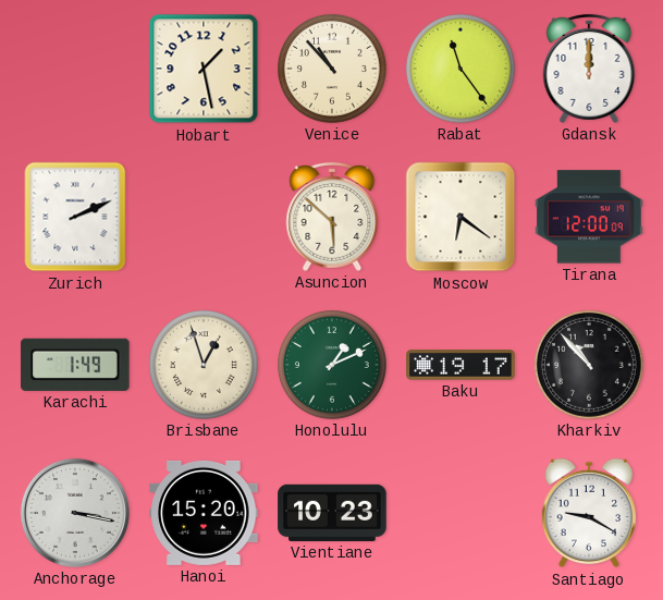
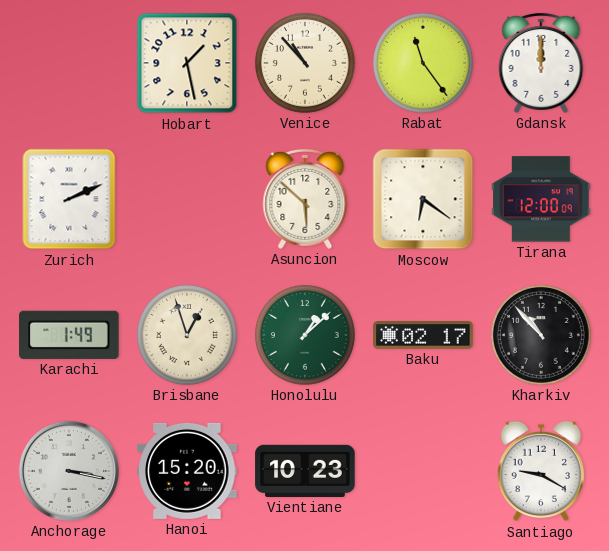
Honolulu: 1:11 -> 1:08
Baku: 19:17 -> 02:17
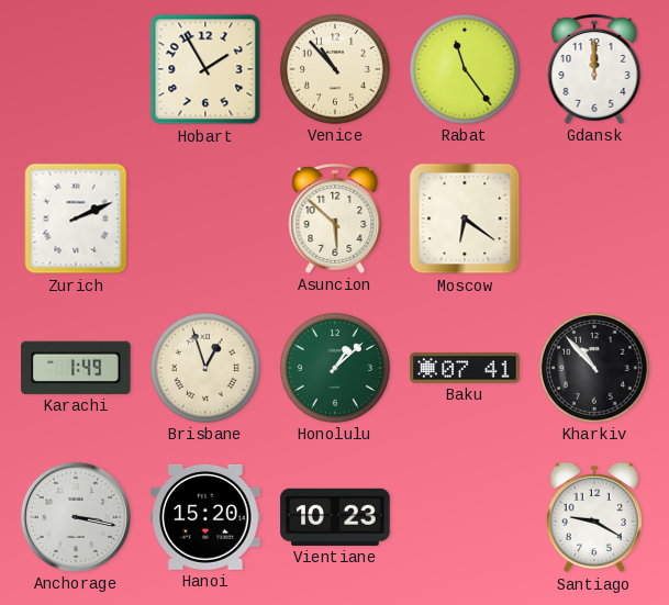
Hobart: 1:28 -> 1:55
Tirana: 12:00 -> none
Baku: 02:17 -> 07:41
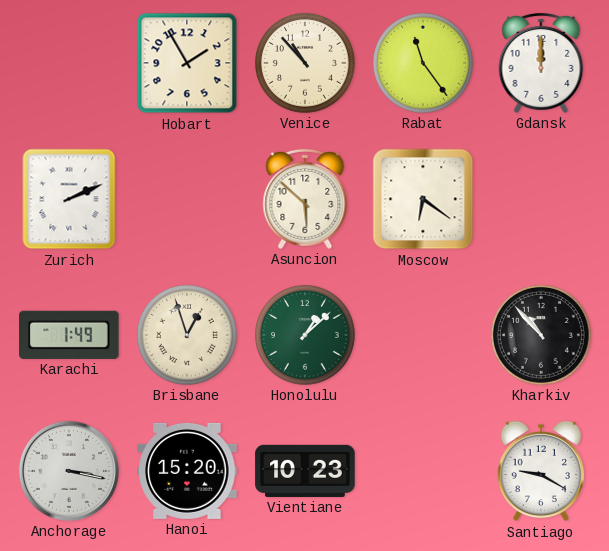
Baku: 07:41 -> none
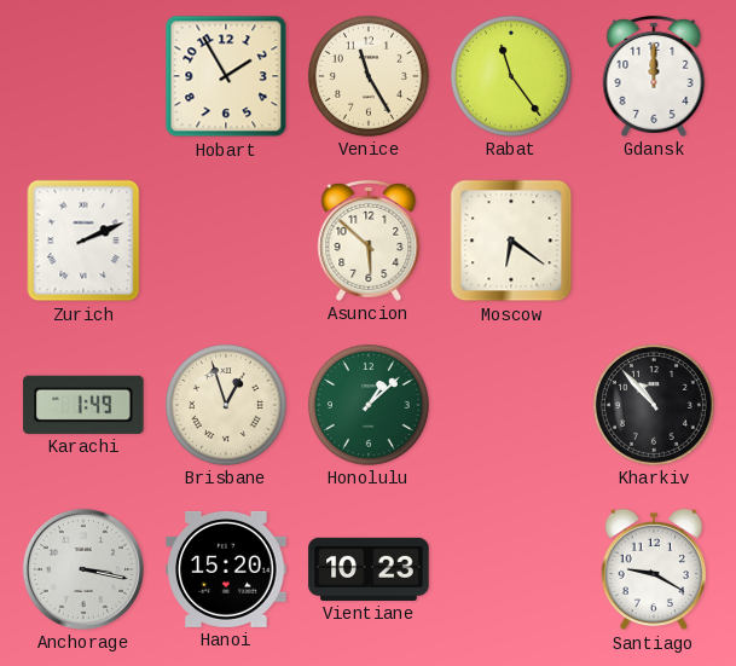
Venice: 10:53 -> 11:25
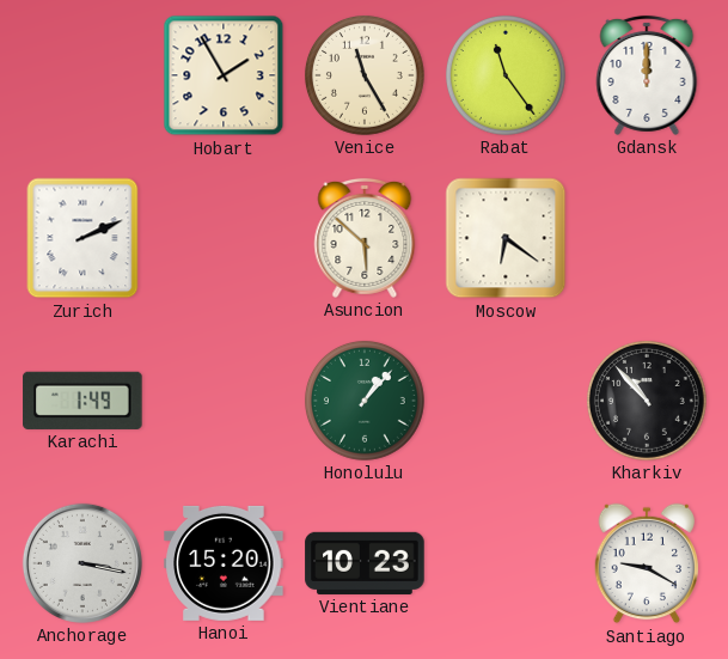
Brisbane: 12:57 -> none
Honolulu: 1:08 -> 1:07
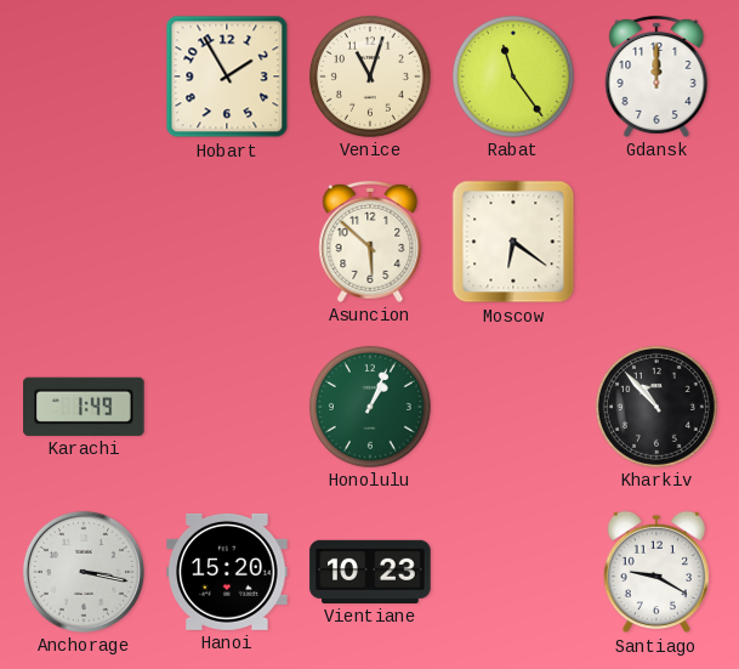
Venice: 11:25 -> 11:03
Zurich: 2:11 -> none
Honolulu: 1:07 -> 1:04
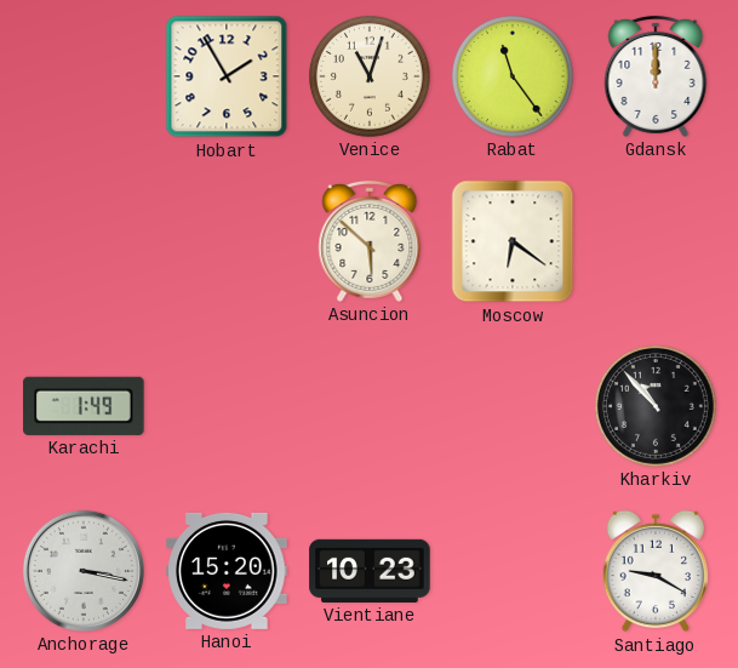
Honolulu: 1:04 -> none
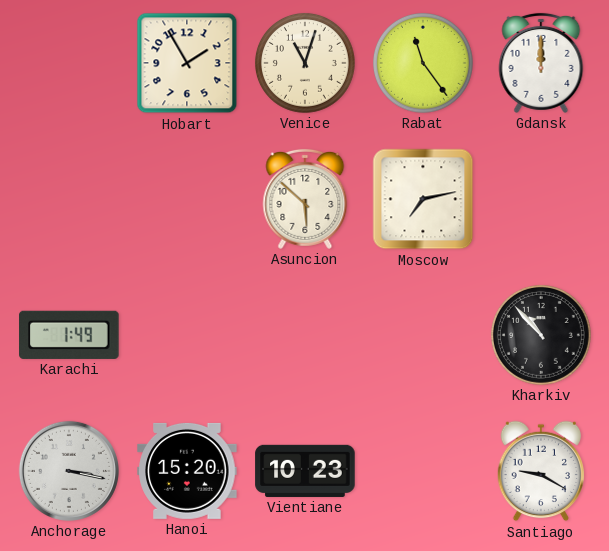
Moscow: 6:21 -> 7:13
